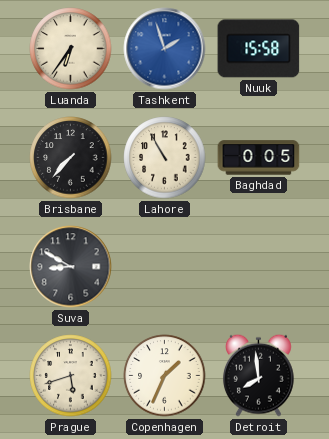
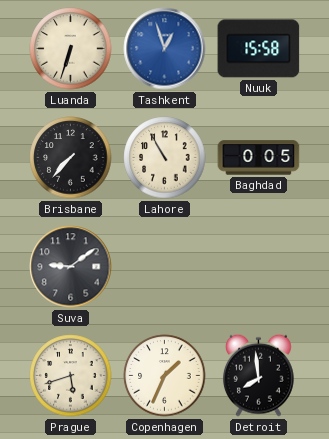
Luanda: 6:36 -> 6:33
Tashkent: 1:57 -> 12:57
Suva: 8:50 -> 9:09
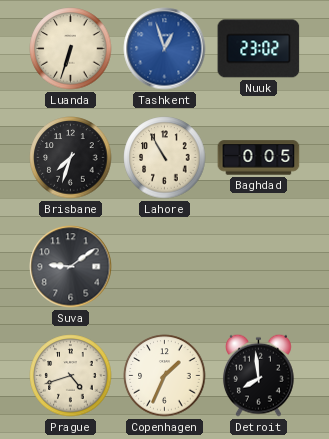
Nuuk: 15:58 -> 23:02
Brisbane: 7:37 -> 7:33
Prague: 5:42 -> 4:42
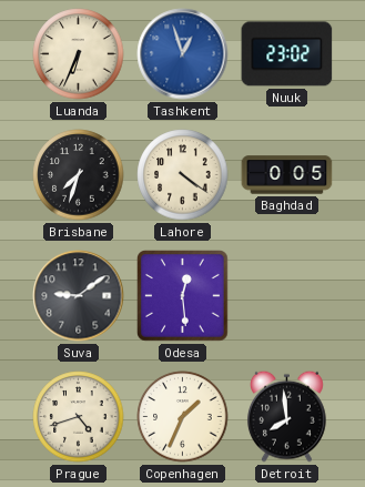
Luanda: 6:33 -> 6:34
Lahore: 10:55 -> 4:21
Odesa: none -> 12:29
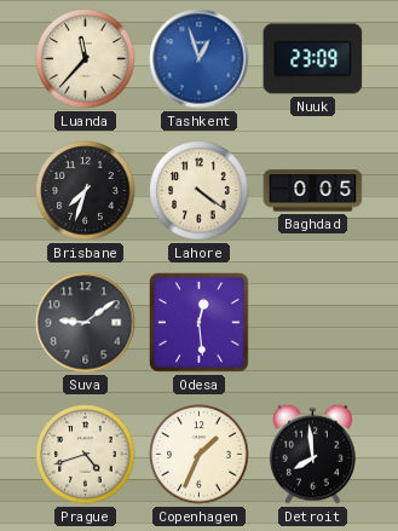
Luanda: 6:34 -> 11:37
Nuuk: 23:02 -> 23:09
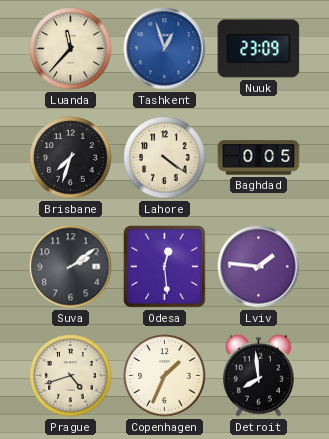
Suva: 9:09 -> 2:09
Lviv: none -> 1:46
